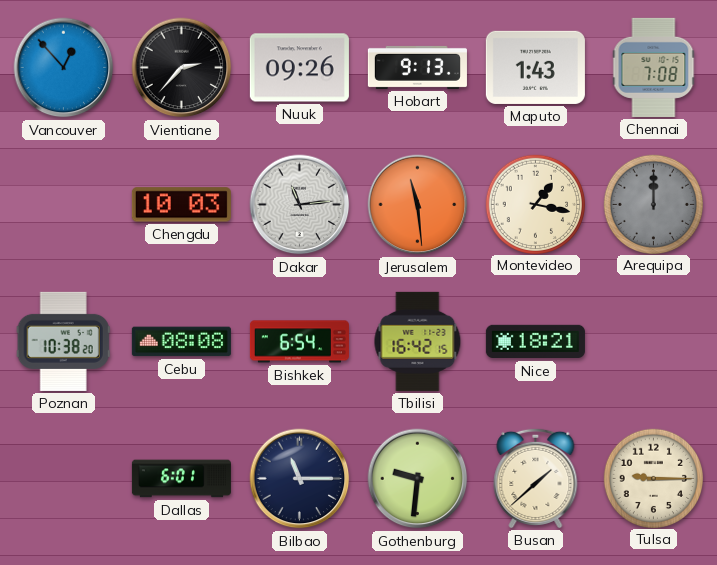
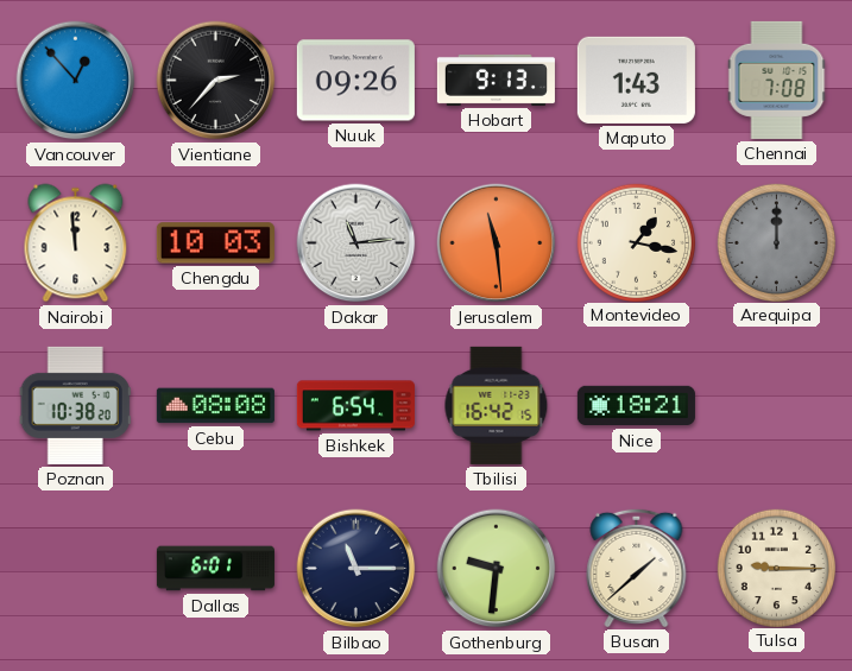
Nairobi: none -> 11:59
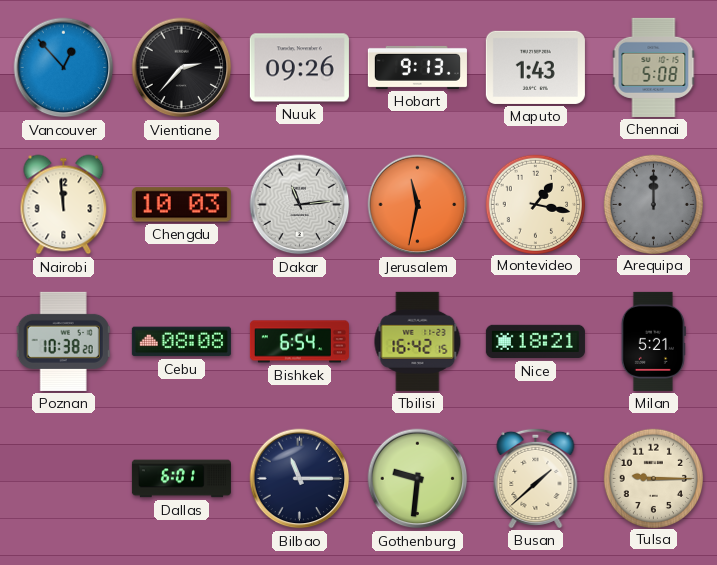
Chennai: 7:08 -> 5:08
Jerusalem: 11:29 -> 11:32
Milan: none -> 5:21
